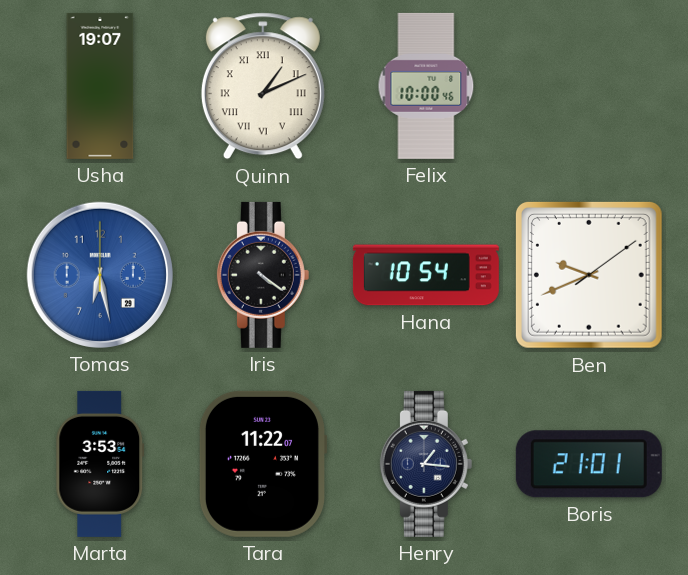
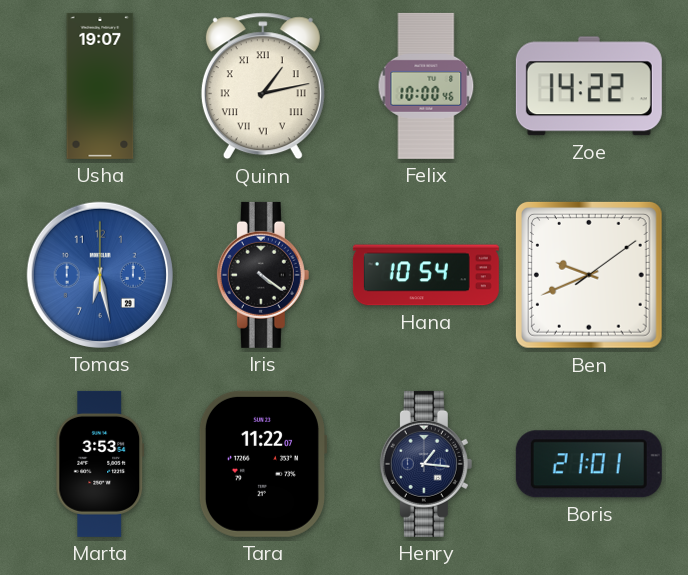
Quinn: 1:11 -> 1:13
Zoe: none -> 14:22
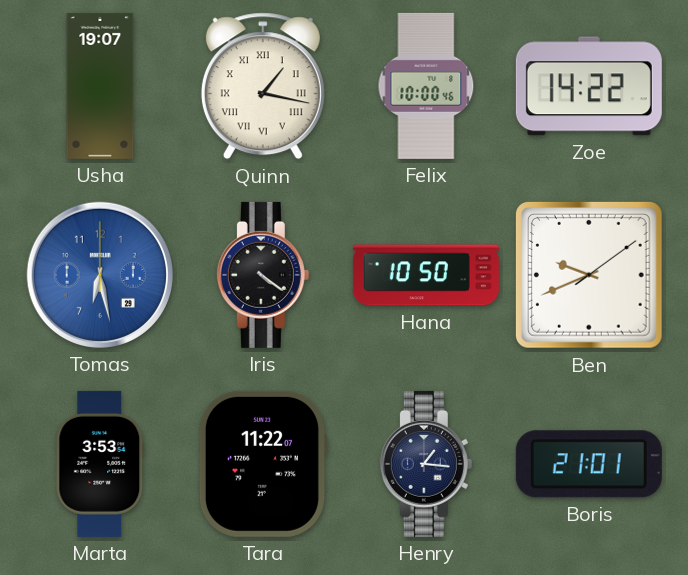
Quinn: 1:13 -> 1:17
Hana: 10:54 -> 10:50
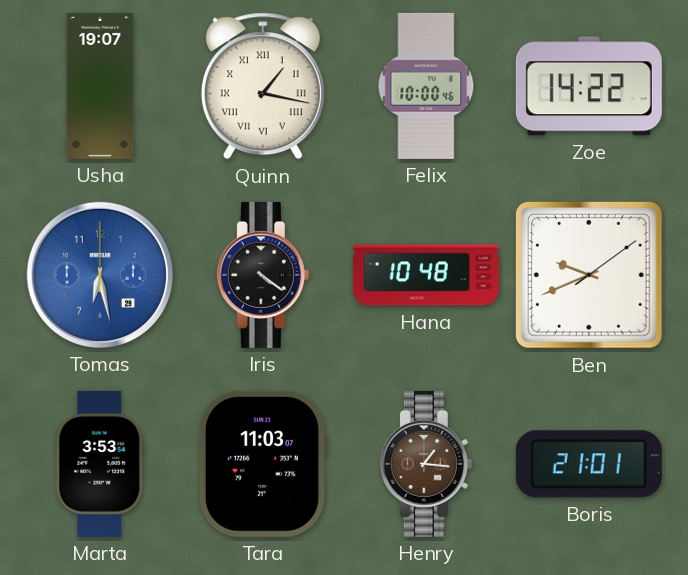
Hana: 10:50 -> 10:48
Tara: 11:22 -> 11:03
Henry dial: navy -> brown
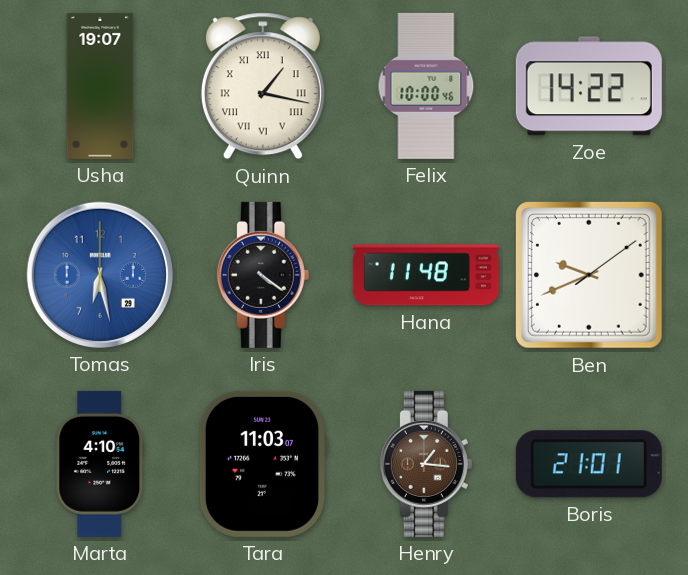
Hana: 10:48 -> 11:48
Marta: 3:53 -> 4:10
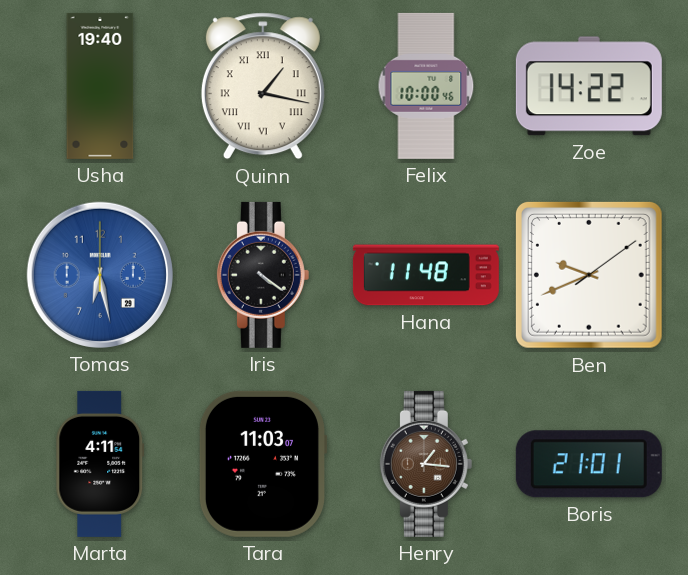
Usha: 19:07 -> 19:40
Marta: 4:10 -> 4:11
